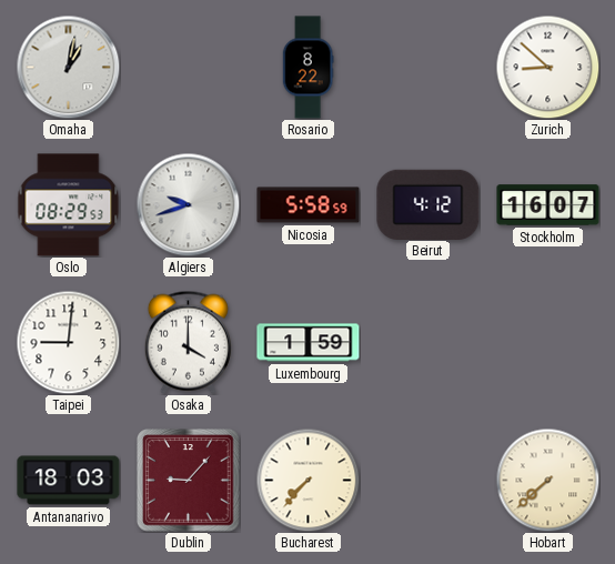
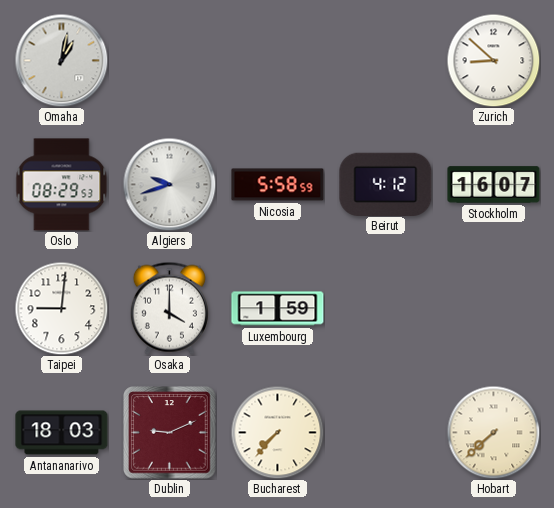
Rosario: 8:22 -> none
Dublin: 9:07 -> 9:11
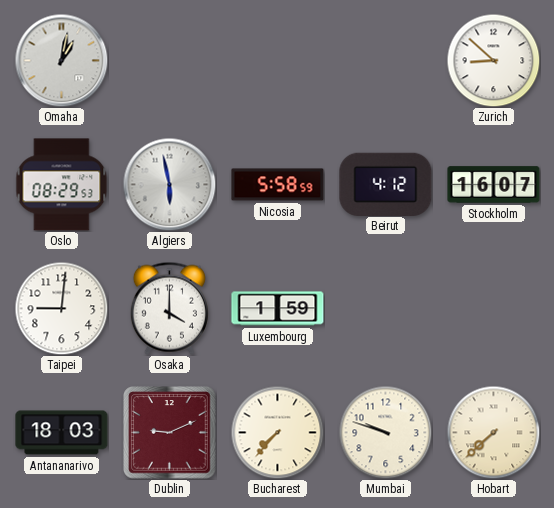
Algiers: 9:42 -> 5:58
Mumbai: none -> 9:48
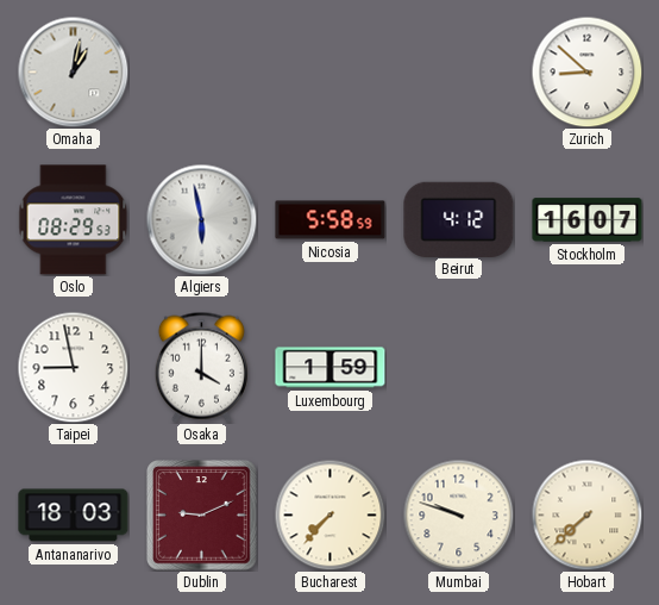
Taipei: 9:01 -> 8:58
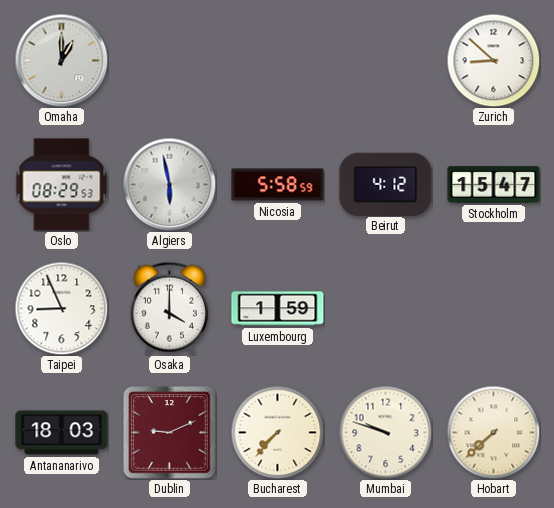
Omaha: 1:02 -> 1:00
Stockholm: 16:07 -> 15:47
Taipei: 8:58 -> 8:56
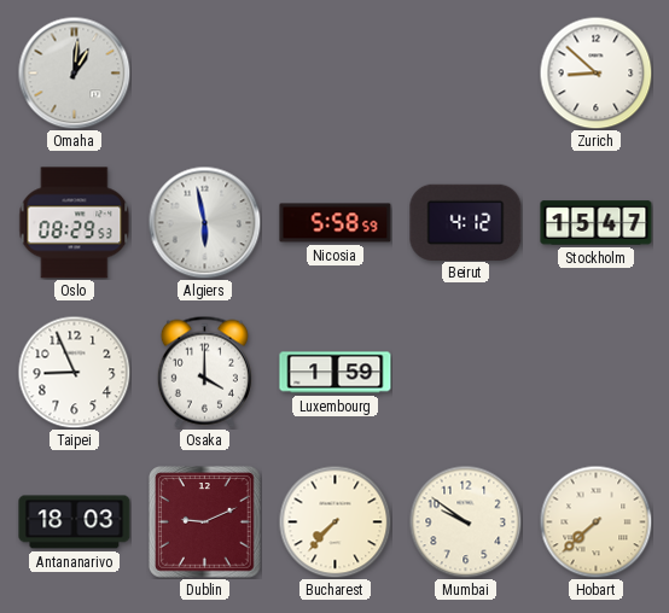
Omaha: 1:00 -> 1:01
Mumbai: 9:48 -> 9:51
